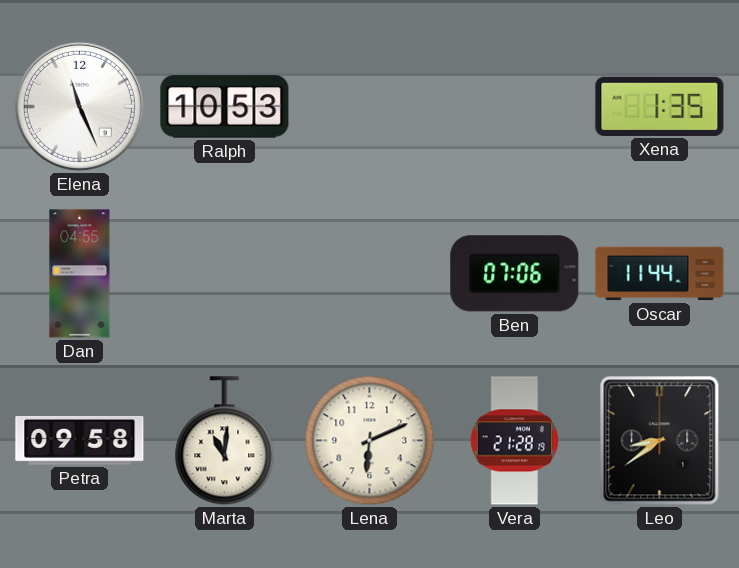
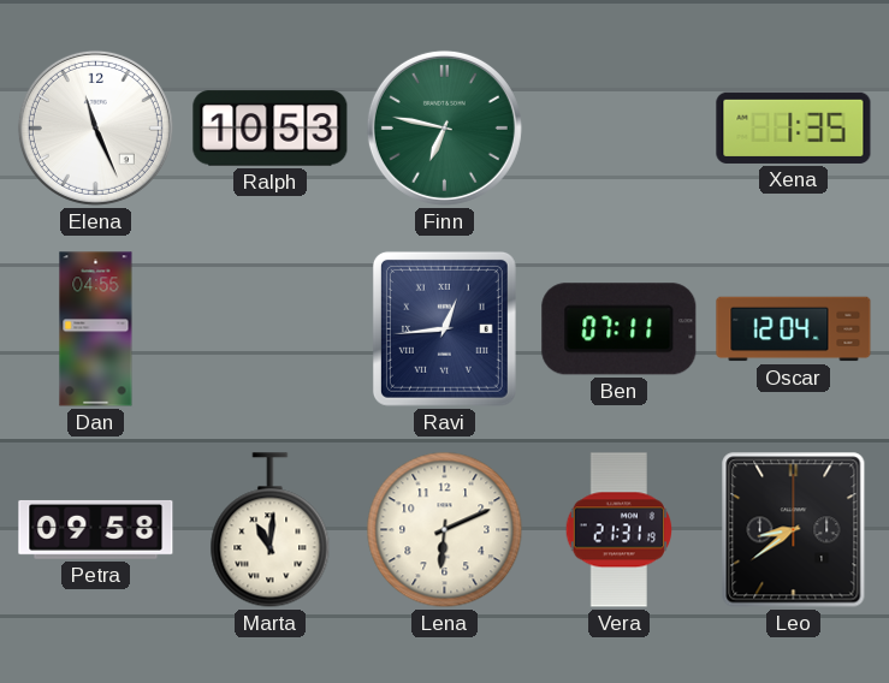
Finn: none -> 6:47
Ravi: none -> 12:44
Ben: 07:06 -> 07:11
Oscar: 11:44 -> 12:04
Vera: 21:28 -> 21:31
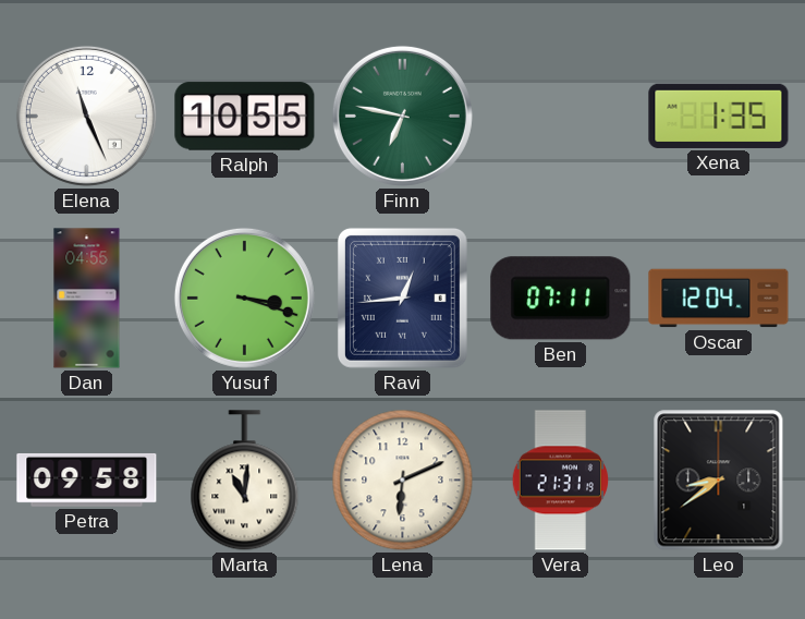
Ralph: 10:53 -> 10:55
Yusuf: none -> 3:18
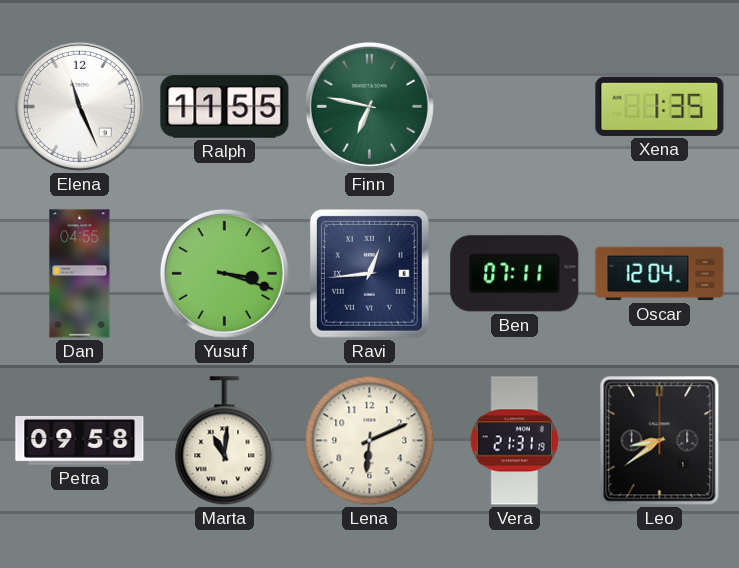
Ralph: 10:55 -> 11:55
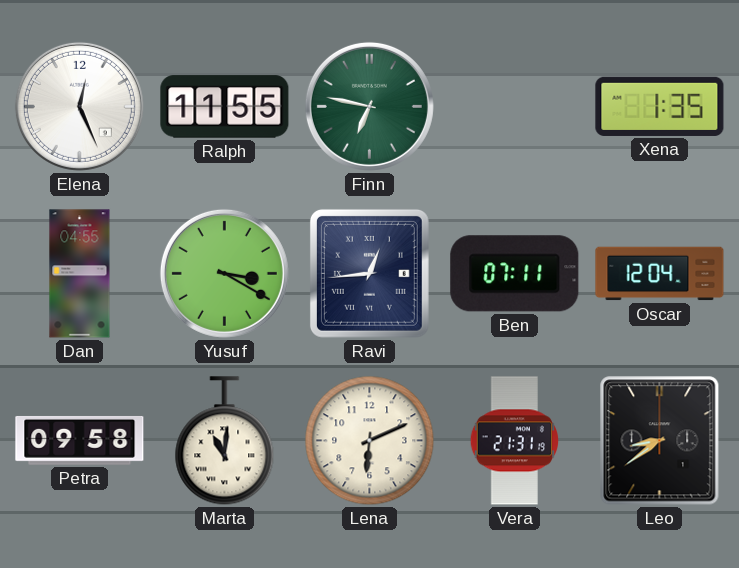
Elena: 11:26 -> 12:26
Yusuf: 3:18 -> 3:20
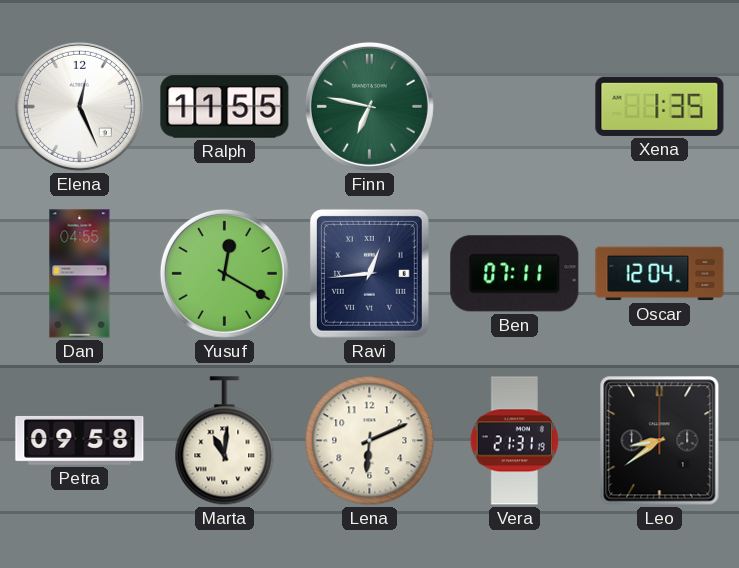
Yusuf: 3:20 -> 12:20
